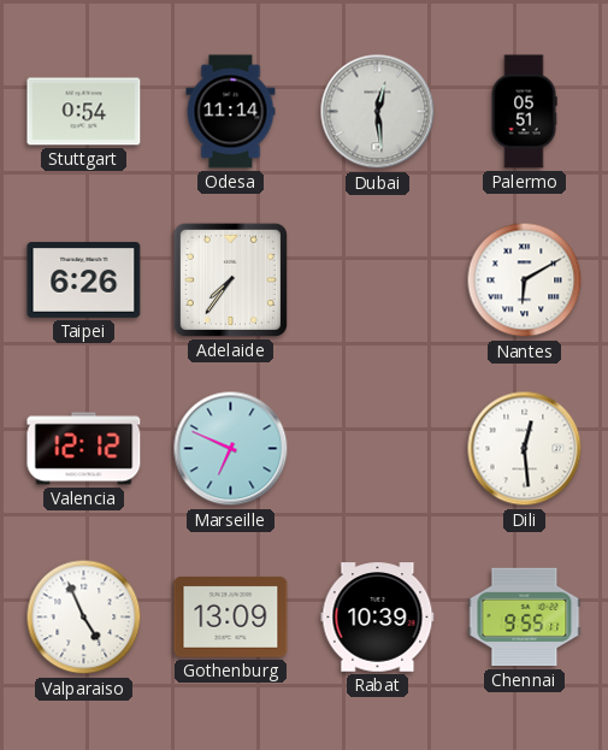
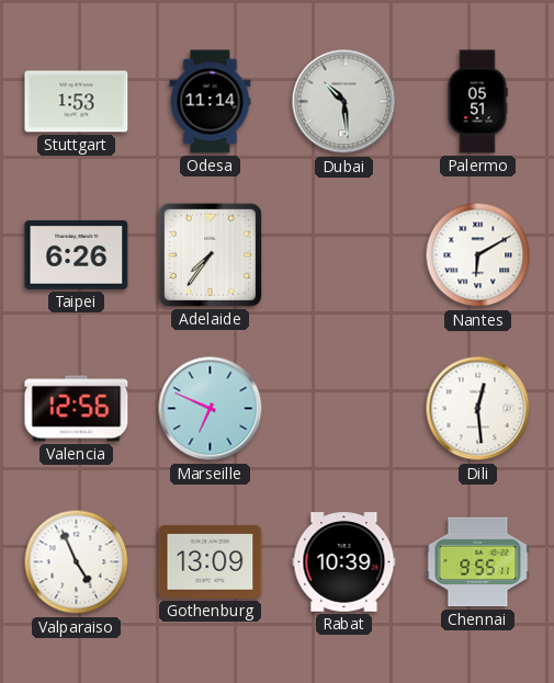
Stuttgart: 0:54 -> 1:53
Dubai: 12:29 -> 10:29
Valencia: 12:12 -> 12:56
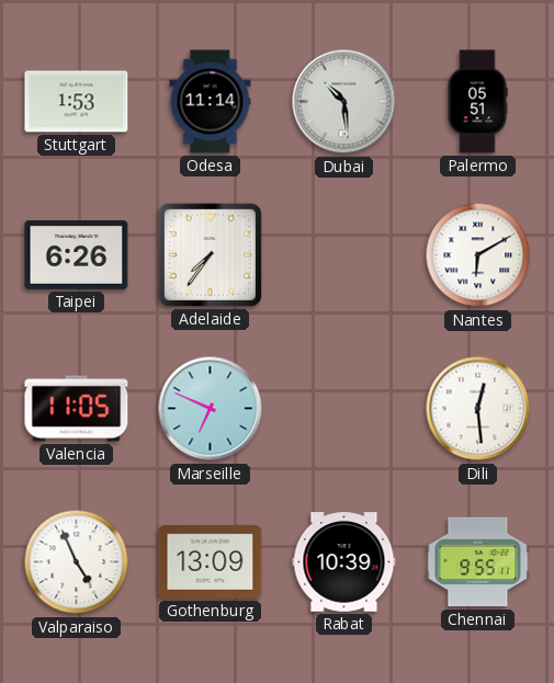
Valencia: 12:56 -> 11:05
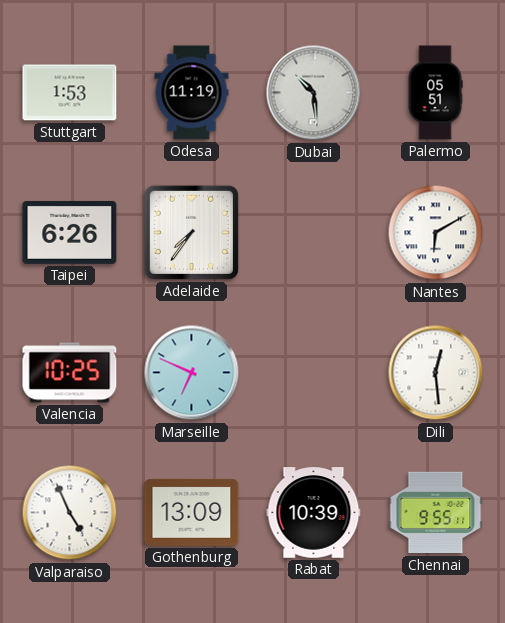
Odesa: 11:14 -> 11:19
Valencia: 11:05 -> 10:25
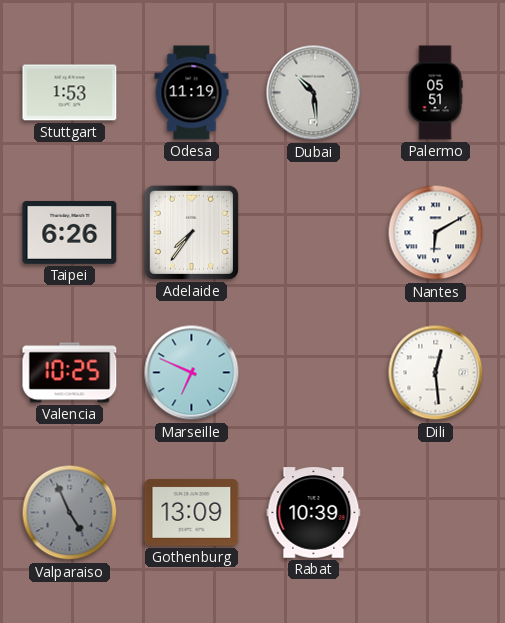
Valparaiso dial: white -> grey
Chennai: 9:55 -> none
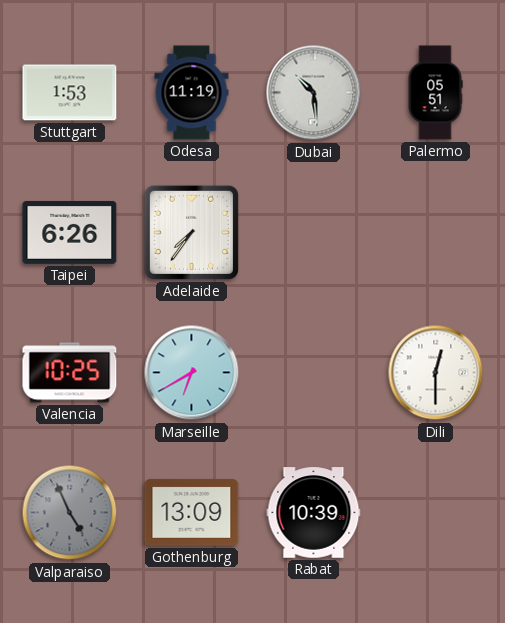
Nantes: 6:10 -> none
Marseille: 6:49 -> 6:40
Dili: 12:29 -> 12:30
